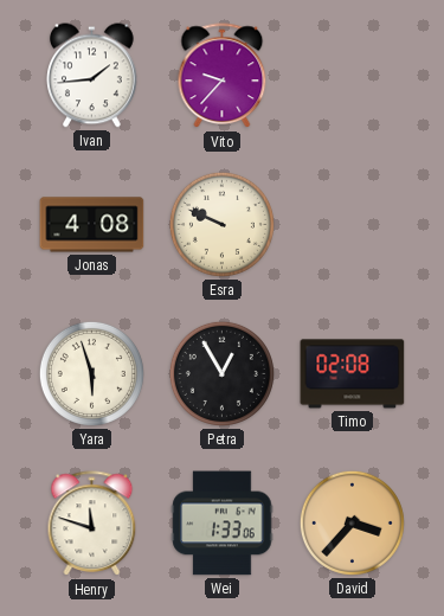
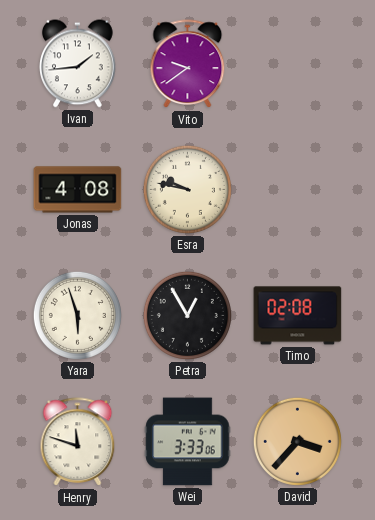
Vito: 9:37 -> 9:39
Esra: 9:49 -> 9:47
Wei: 1:33 -> 3:33
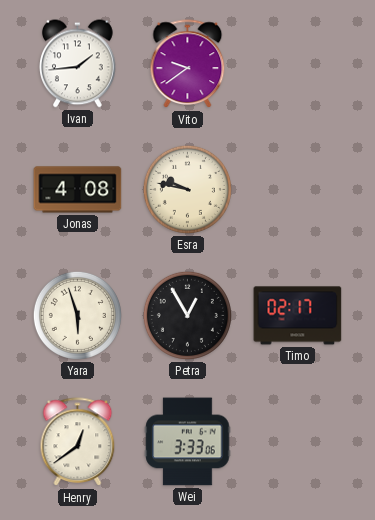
Timo: 02:08 -> 02:17
Henry: 11:48 -> 12:39
David: 3:37 -> none
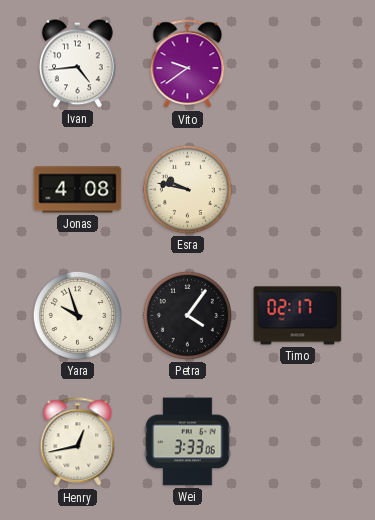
Ivan: 1:44 -> 4:44
Yara: 5:57 -> 9:57
Petra: 12:55 -> 4:06
Henry: 12:39 -> 12:43
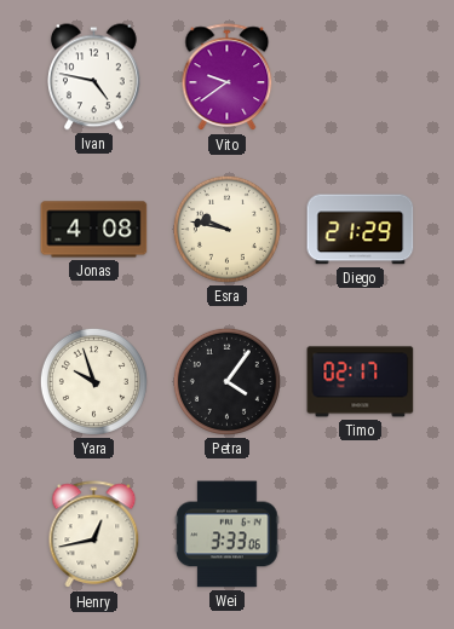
Ivan: 4:44 -> 4:47
Diego: none -> 21:29
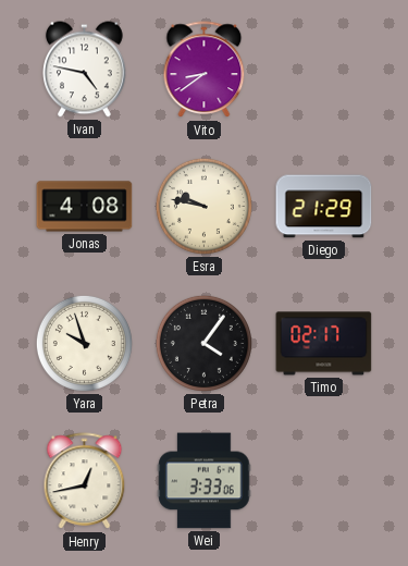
Vito: 9:39 -> 8:39
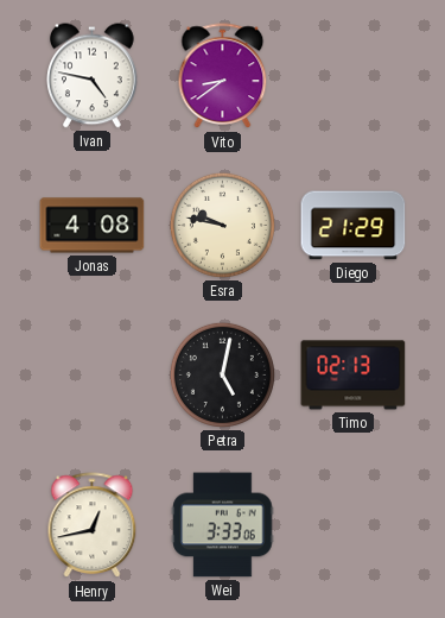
Yara: 9:57 -> none
Petra: 4:06 -> 5:02
Timo: 02:17 -> 02:13
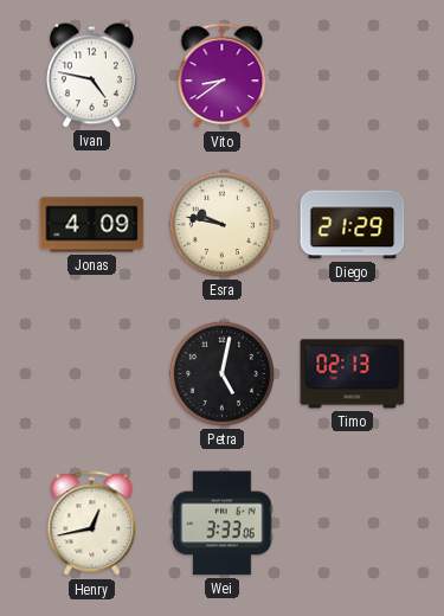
Jonas: 4:08 -> 4:09
